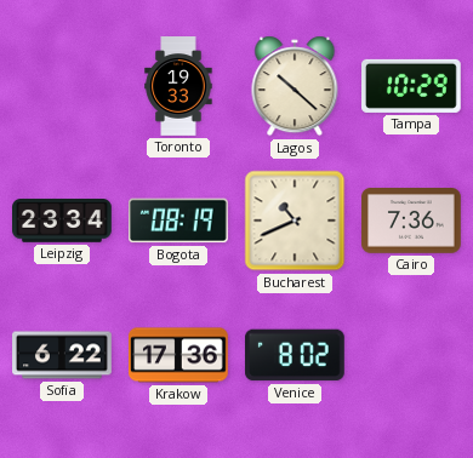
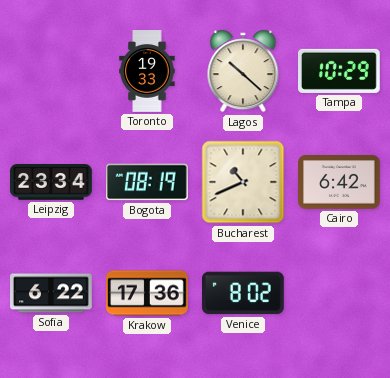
Cairo: 7:36 -> 6:42
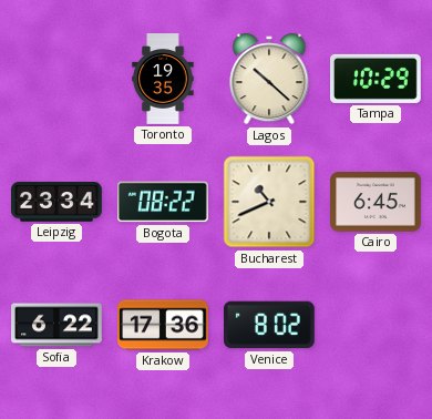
Toronto: 19:33 -> 19:35
Bogota: 08:19 -> 08:22
Cairo: 6:42 -> 6:45
